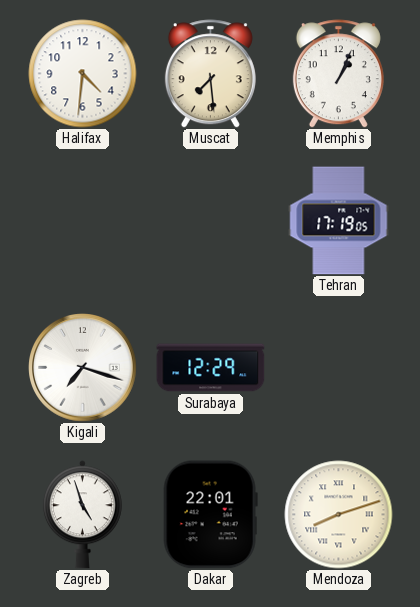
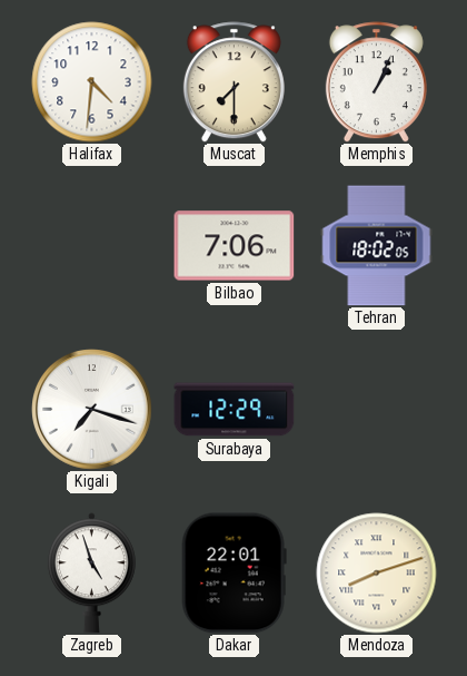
Muscat: 7:29 -> 7:30
Bilbao: none -> 7:06
Tehran: 17:19 -> 18:02
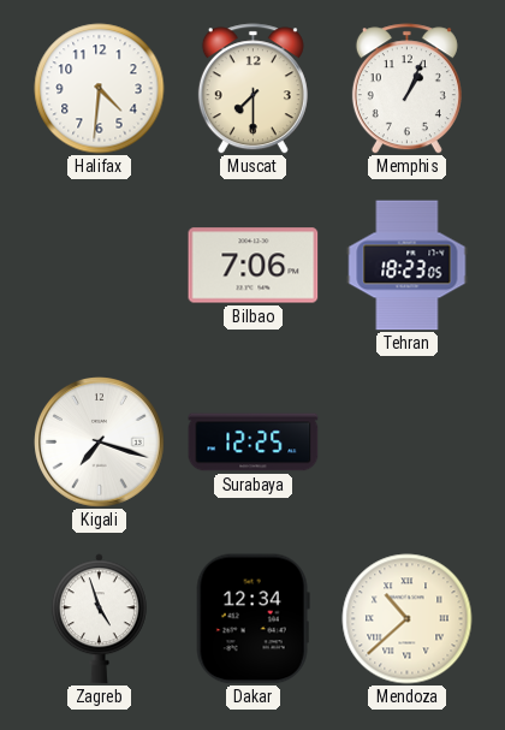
Tehran: 18:02 -> 18:23
Surabaya: 12:29 -> 12:25
Dakar: 22:01 -> 12:34
Mendoza: 8:12 -> 10:38
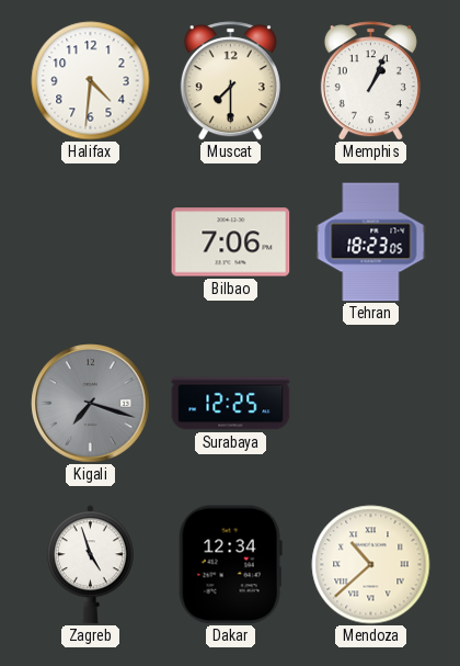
Kigali dial: white -> grey
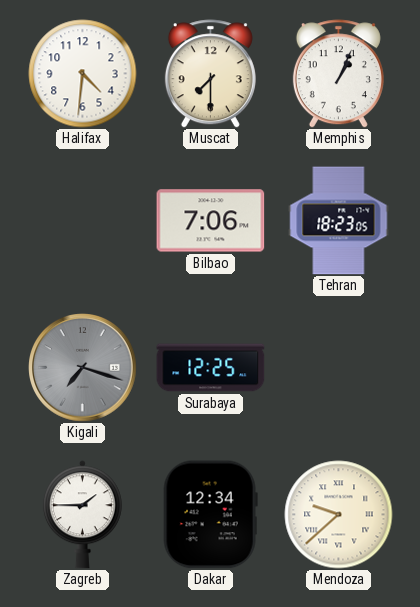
Zagreb: 4:57 -> 1:45
Mendoza: 10:38 -> 9:38
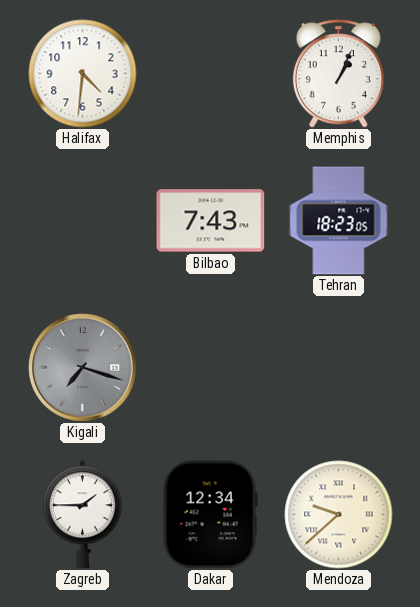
Muscat: 7:30 -> none
Bilbao: 7:06 -> 7:43
Surabaya: 12:25 -> none
